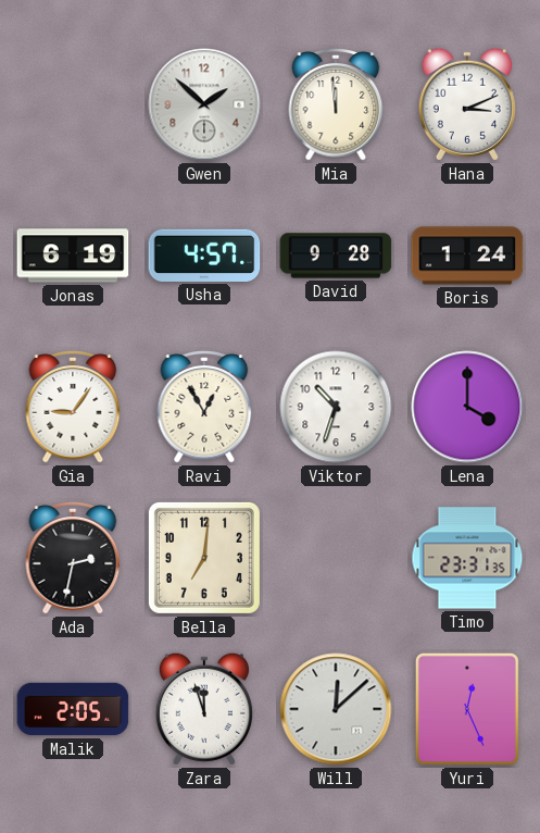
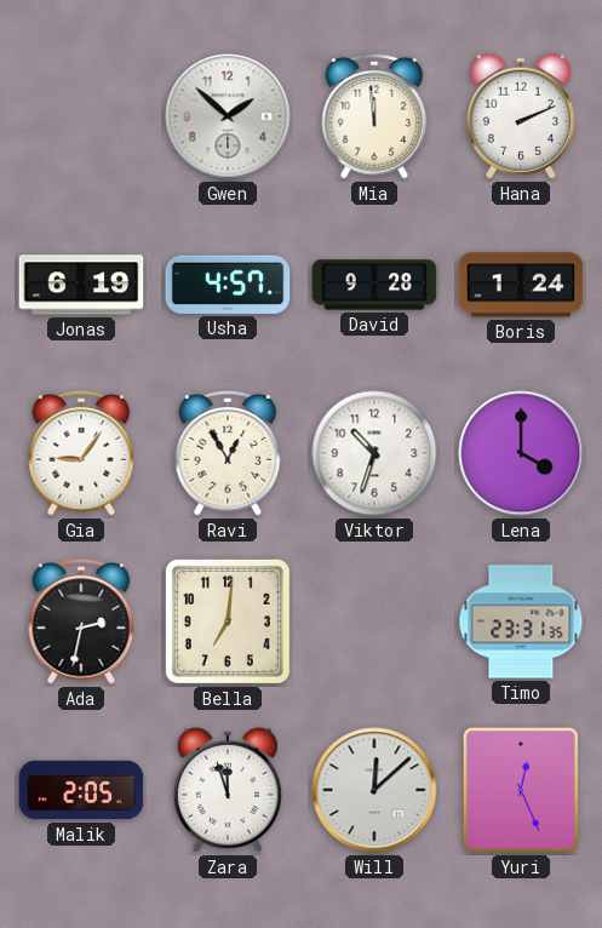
Hana: 3:11 -> 2:11
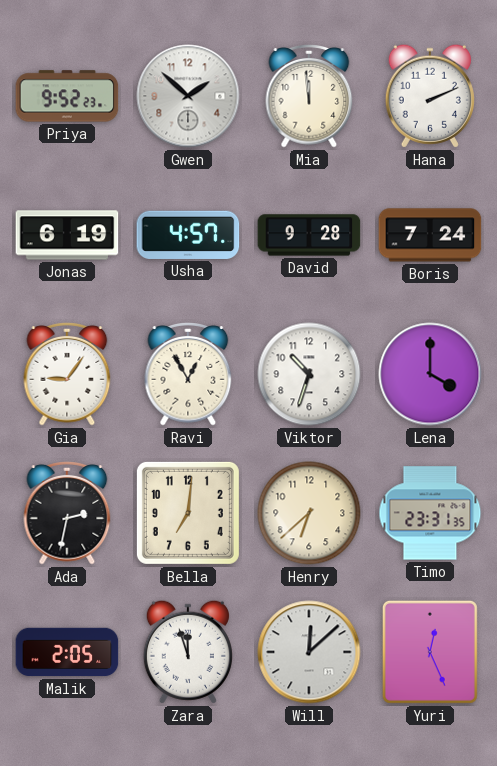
Priya: none -> 9:52
Boris: 1:24 -> 7:24
Henry: none -> 6:38
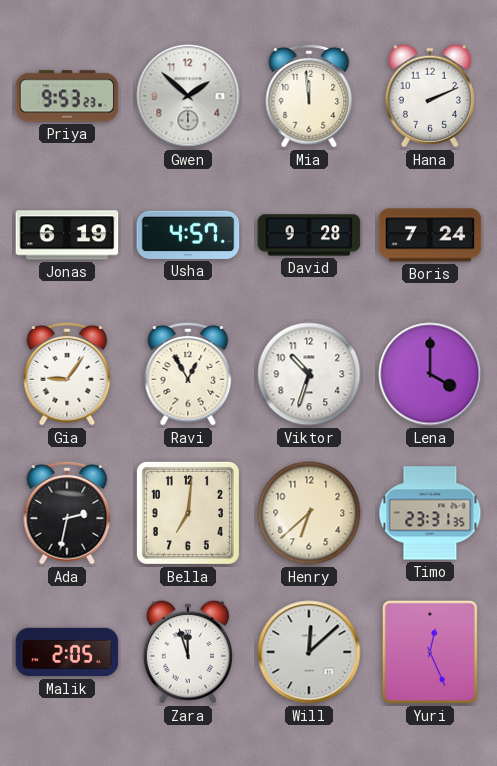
Priya: 9:52 -> 9:53
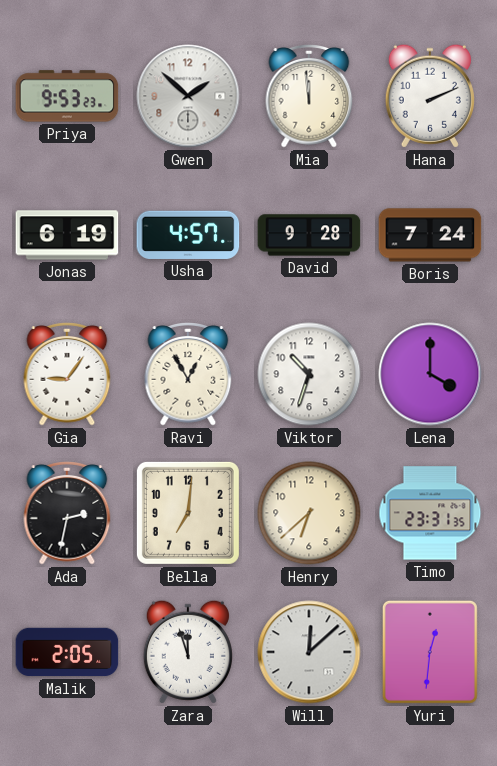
Yuri: 12:26 -> 12:31
